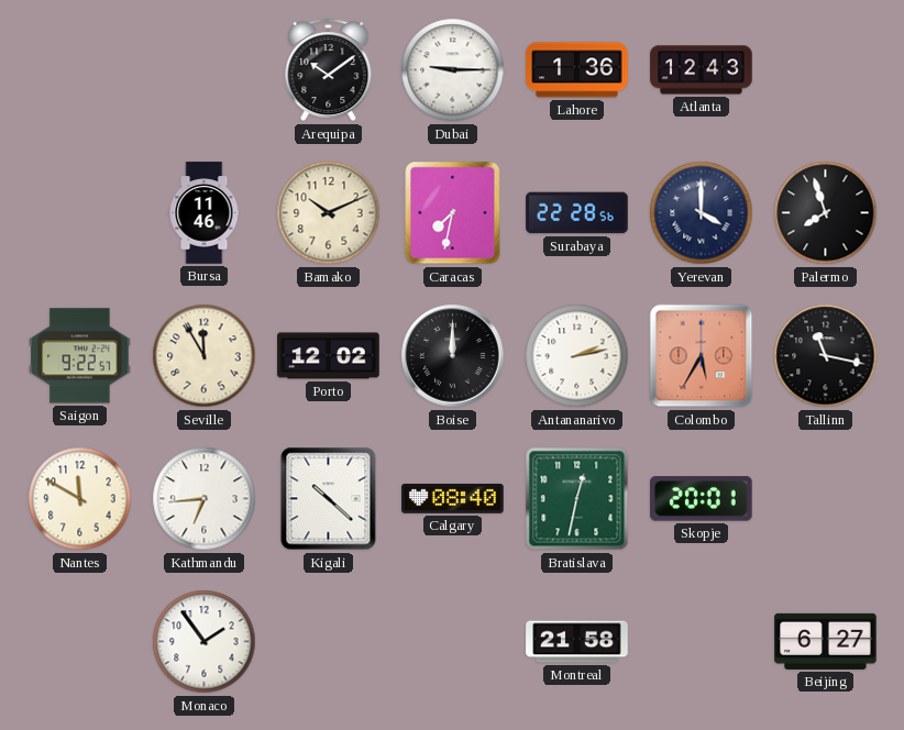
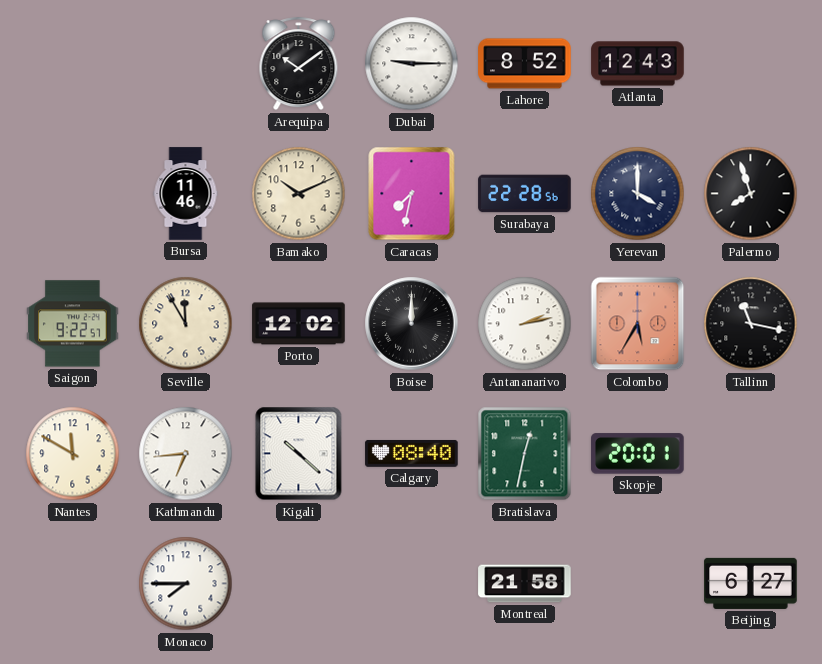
Lahore: 1:36 -> 8:52
Monaco: 1:54 -> 7:45
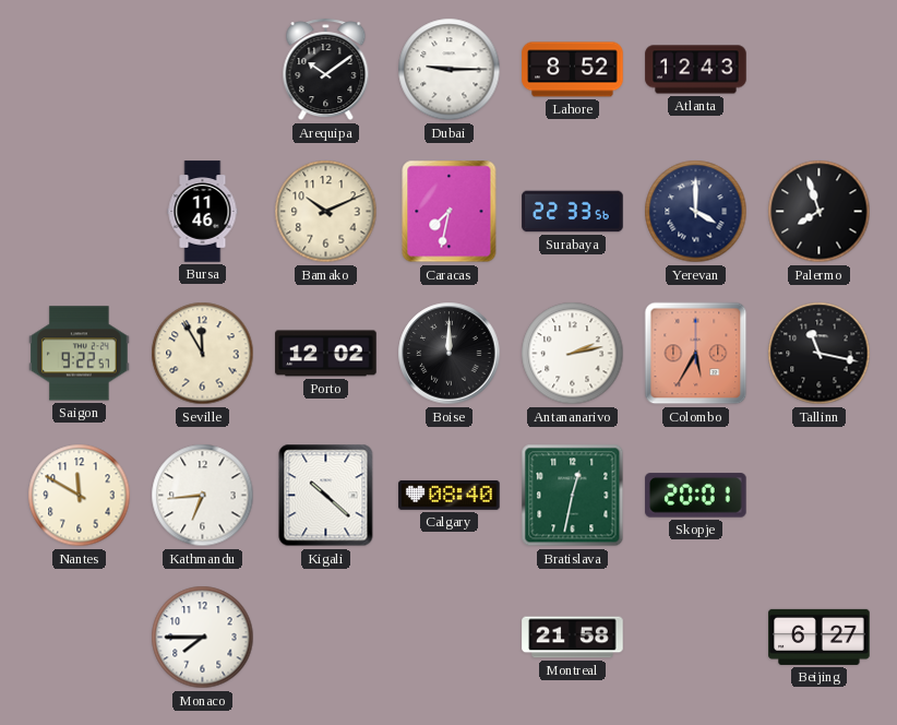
Surabaya: 22:28 -> 22:33
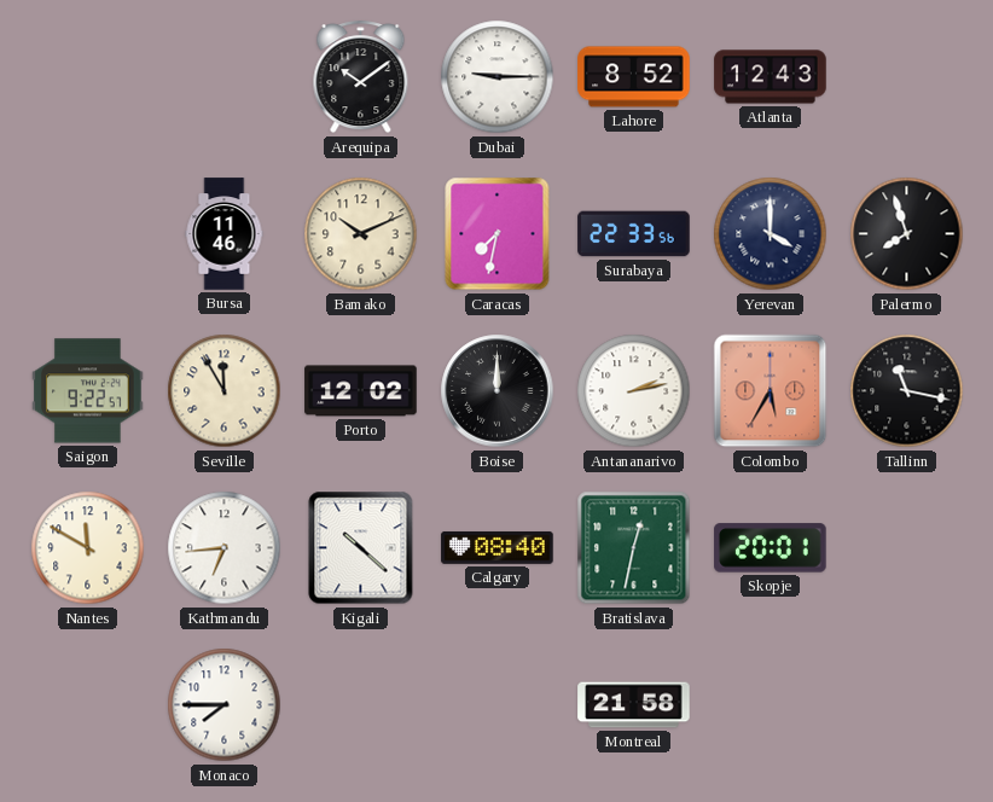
Beijing: 6:27 -> none
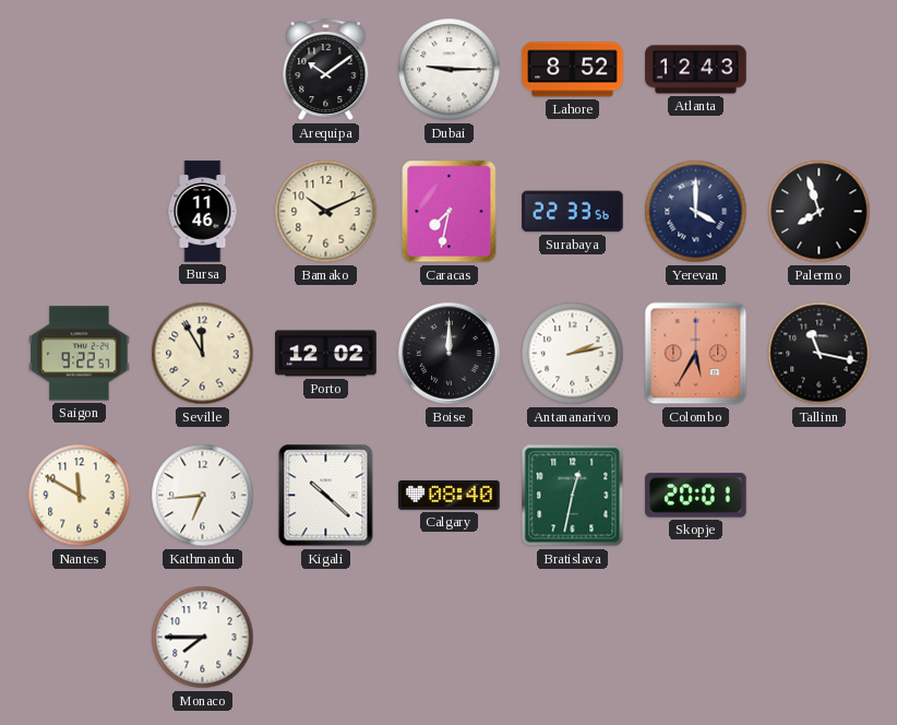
Montreal: 21:58 -> none
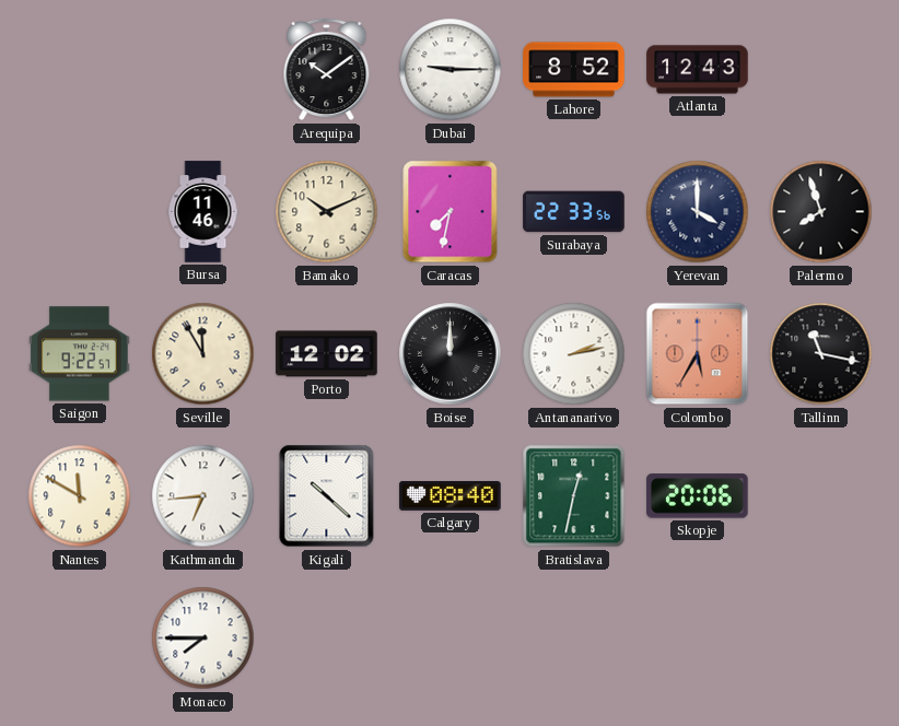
Skopje: 20:01 -> 20:06
